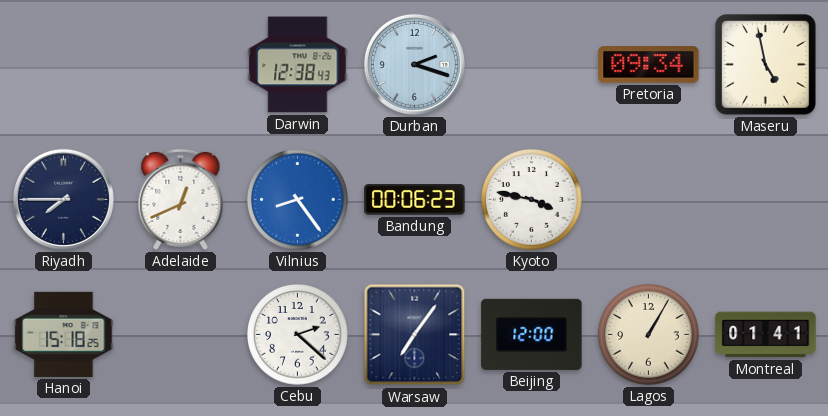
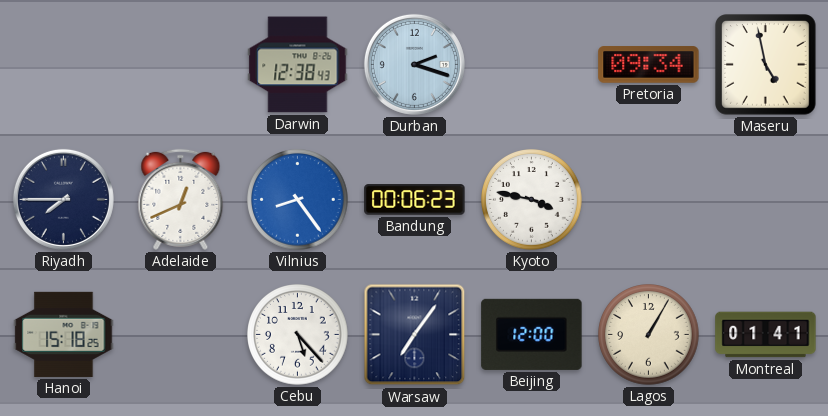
Cebu: 2:22 -> 5:23
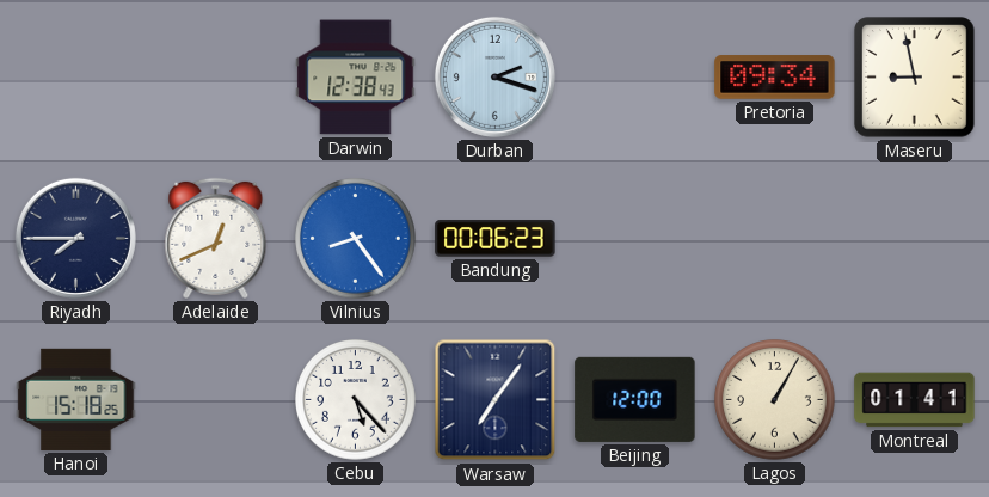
Maseru: 4:58 -> 8:58
Kyoto: 3:47 -> none
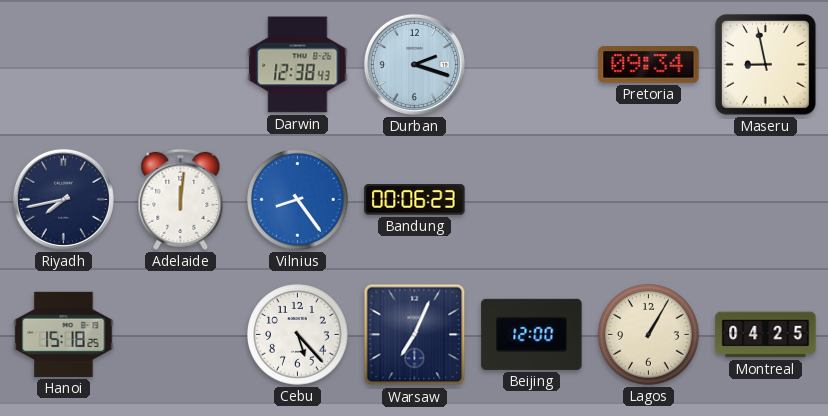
Riyadh: 7:45 -> 7:43
Adelaide: 12:41 -> 12:01
Warsaw: 7:06 -> 7:04
Montreal: 01:41 -> 04:25
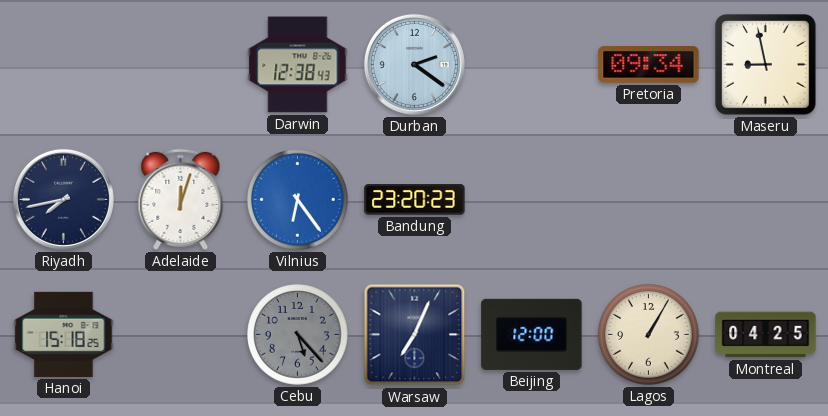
Durban: 2:18 -> 2:21
Adelaide: 12:01 -> 12:03
Vilnius: 8:24 -> 6:24
Bandung: 00:06 -> 23:20
Cebu dial: white -> grey
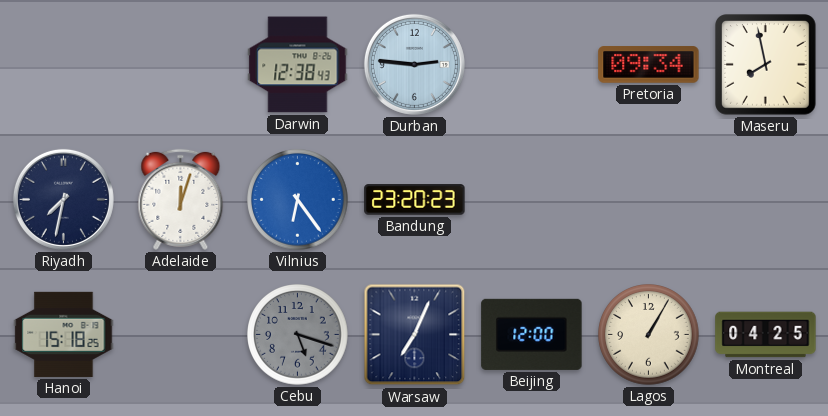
Durban: 2:21 -> 2:46
Maseru: 8:58 -> 7:58
Riyadh: 7:43 -> 7:32
Cebu: 5:23 -> 5:18
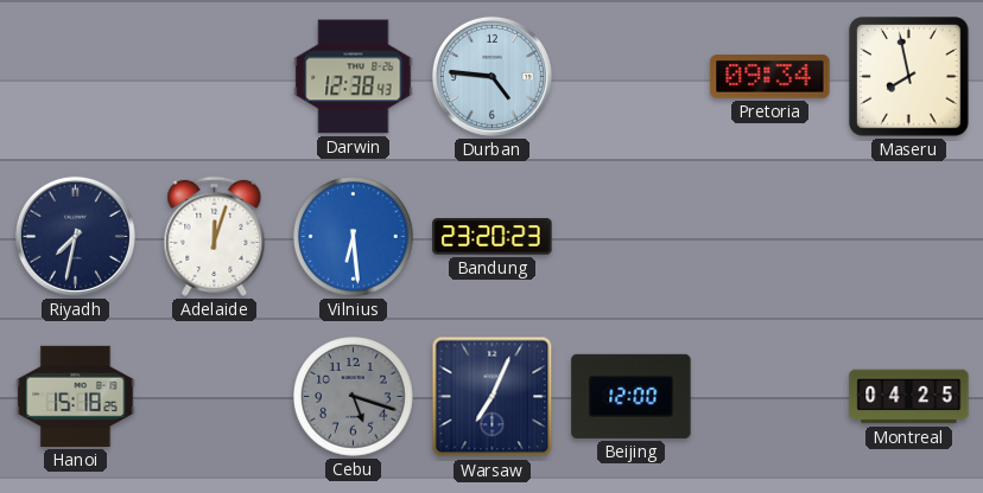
Durban: 2:46 -> 4:46
Vilnius: 6:24 -> 6:29
Lagos: 1:05 -> none
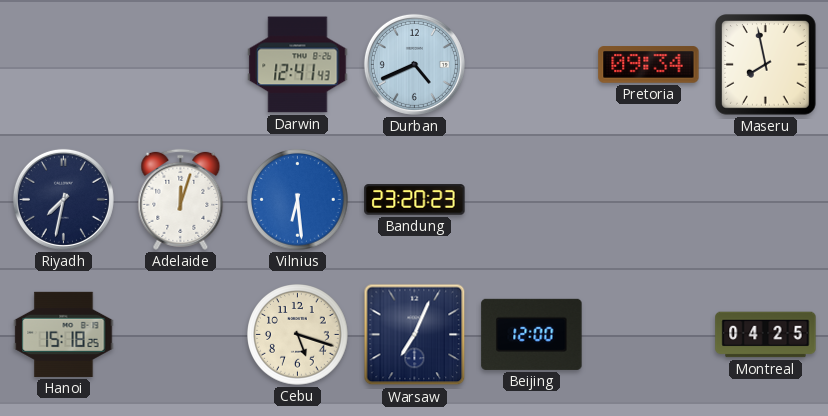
Darwin: 12:38 -> 12:41
Durban: 4:46 -> 4:41
Cebu dial: grey -> cream
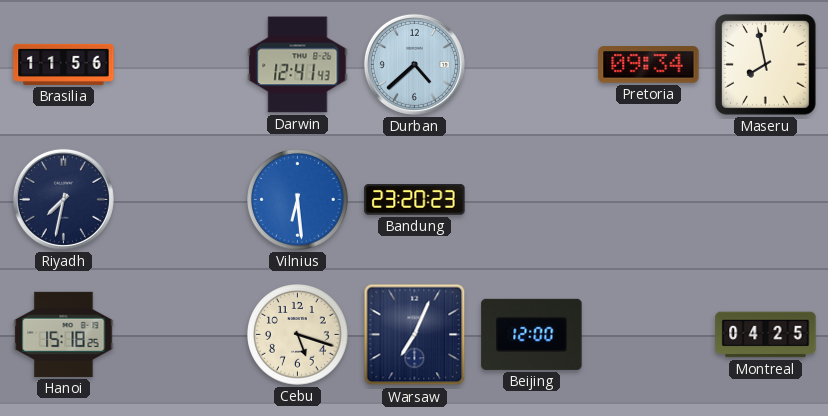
Brasilia: none -> 11:56
Durban: 4:41 -> 4:38
Adelaide: 12:03 -> none
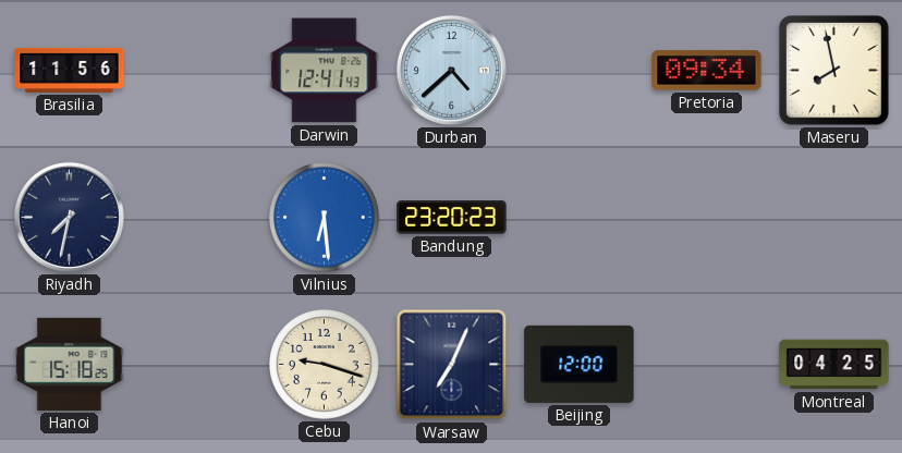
Cebu: 5:18 -> 9:18
